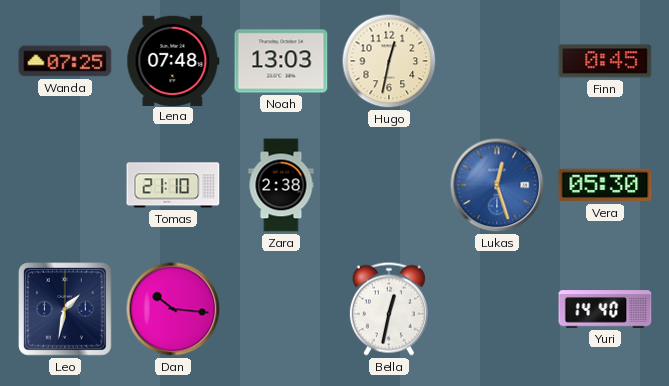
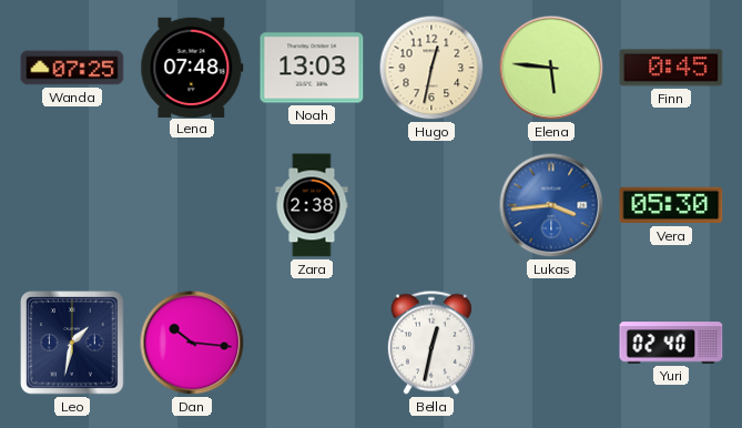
Elena: none -> 5:46
Tomas: 21:10 -> none
Lukas: 12:27 -> 3:44
Yuri: 14:40 -> 02:40
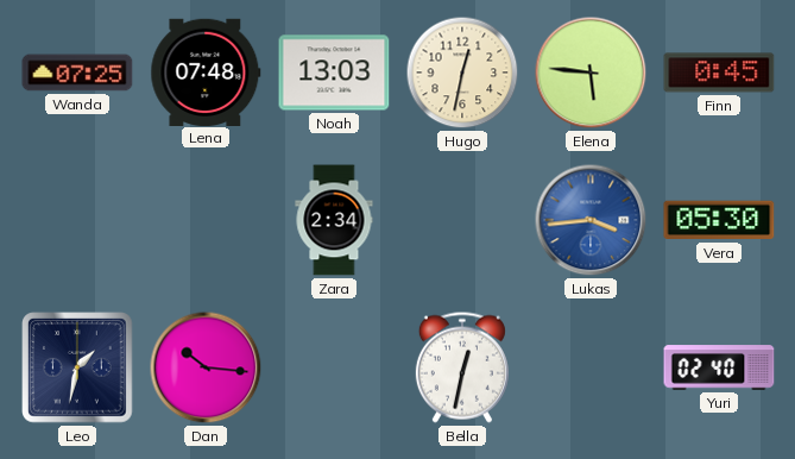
Zara: 2:38 -> 2:34
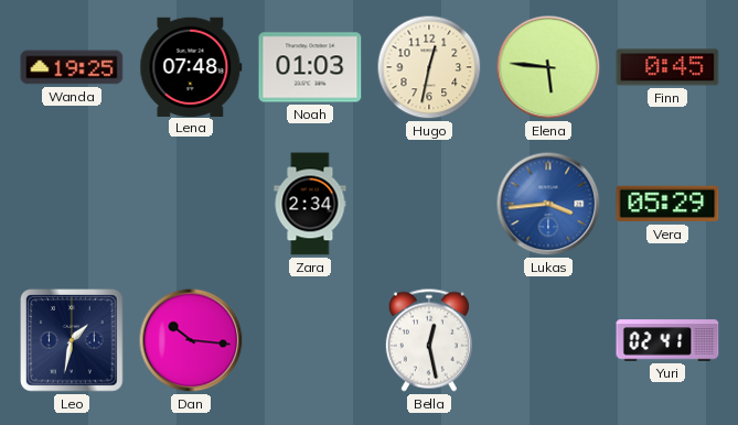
Wanda: 07:25 -> 19:25
Noah: 13:03 -> 01:03
Vera: 05:30 -> 05:29
Bella: 12:32 -> 12:28
Yuri: 02:40 -> 02:41
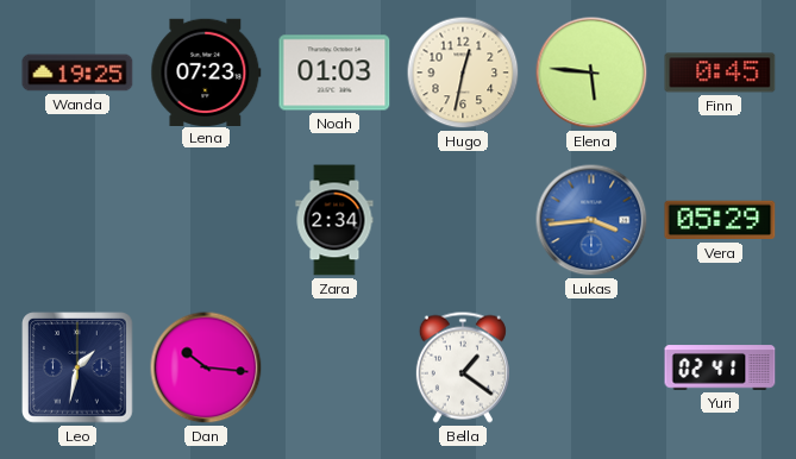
Lena: 07:48 -> 07:23
Bella: 12:28 -> 1:21
